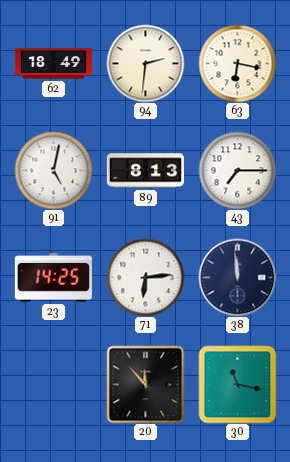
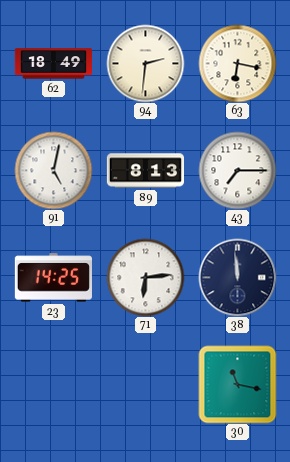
20: 11:53 -> none
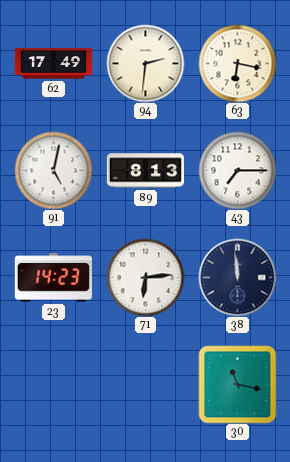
62: 18:49 -> 17:49
23: 14:25 -> 14:23
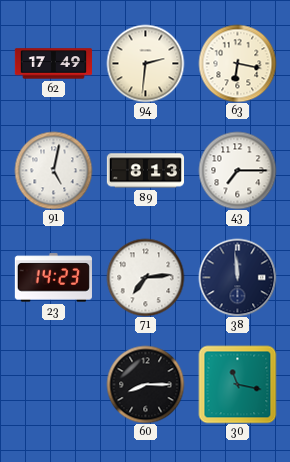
71: 6:14 -> 7:14
60: none -> 8:15
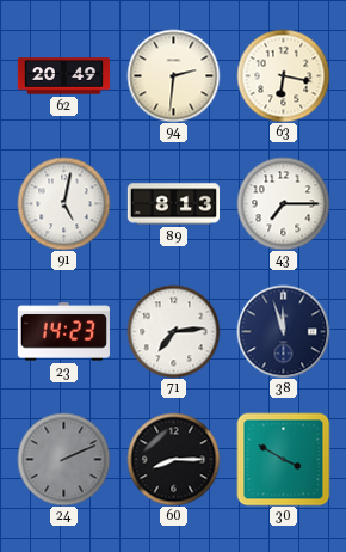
62: 17:49 -> 20:49
38: 11:59 -> 11:57
24: none -> 2:11
30: 11:17 -> 3:50
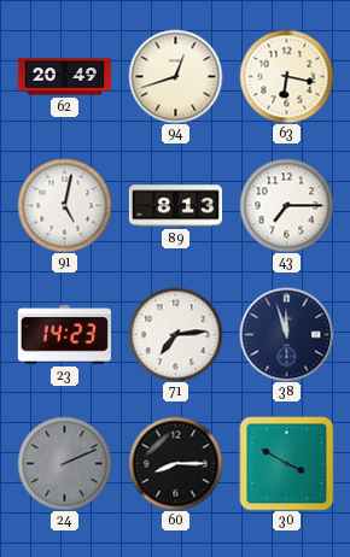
94: 2:31 -> 12:42
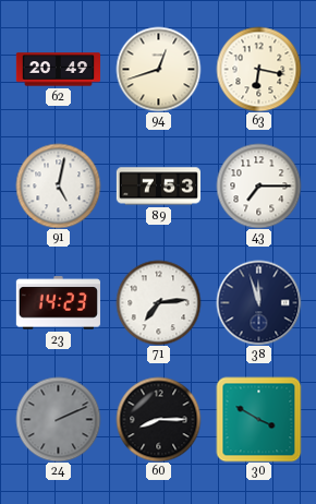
89: 8:13 -> 7:53
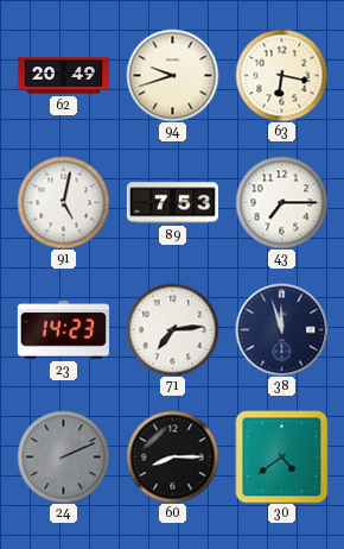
94: 12:42 -> 9:42
30: 3:50 -> 4:39
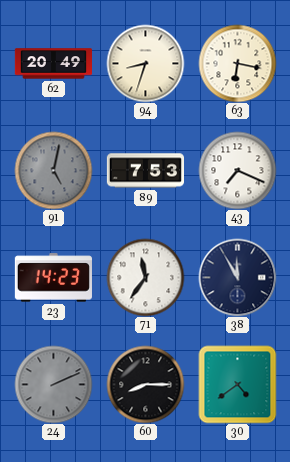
94: 9:42 -> 8:33
91 dial: white -> grey
43: 7:15 -> 7:19
71: 7:14 -> 11:36
38: 11:57 -> 11:55
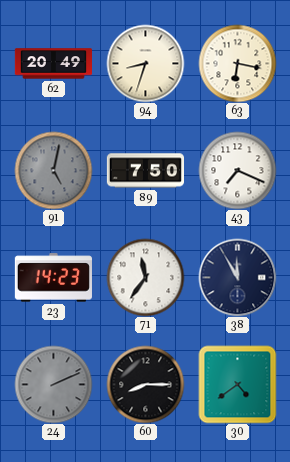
89: 7:53 -> 7:50
